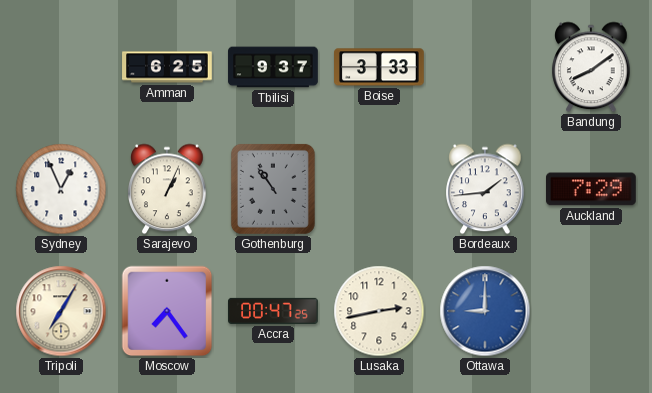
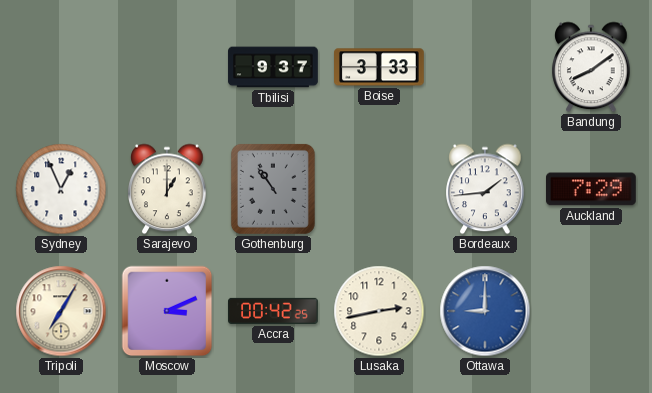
Amman: 6:25 -> none
Sarajevo: 1:04 -> 1:00
Moscow: 7:24 -> 3:11
Accra: 00:47 -> 00:42
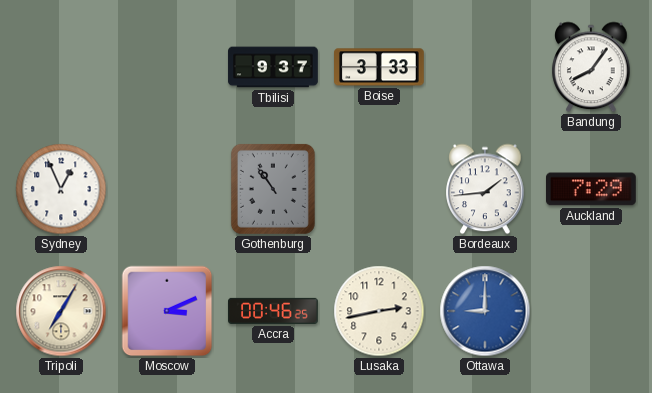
Bandung: 8:09 -> 8:06
Sarajevo: 1:00 -> none
Accra: 00:42 -> 00:46
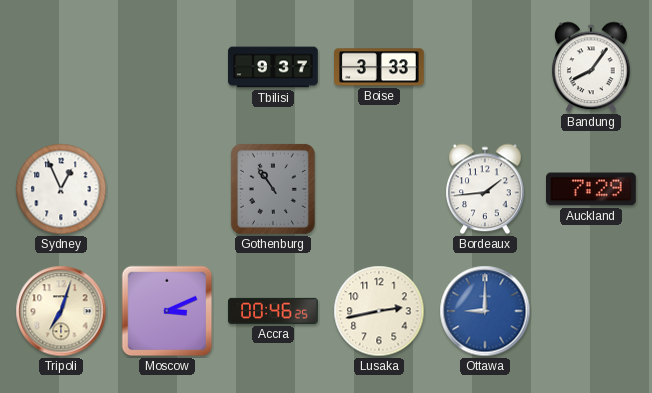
Tripoli: 7:05 -> 7:03
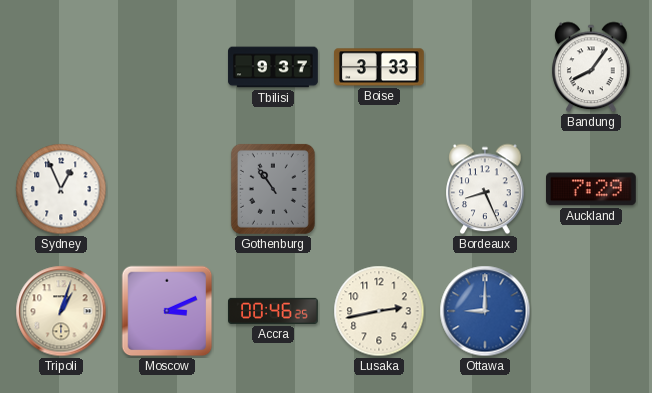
Bordeaux: 1:44 -> 8:26
Tripoli: 7:03 -> 1:03
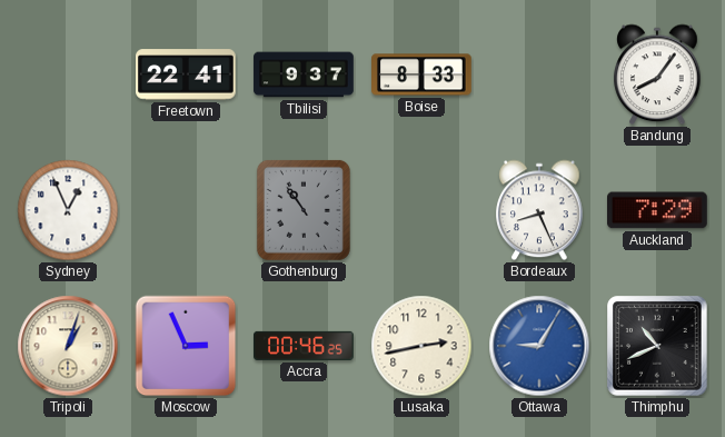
Freetown: none -> 22:41
Boise: 3:33 -> 8:33
Moscow: 3:11 -> 2:56
Ottawa: 9:00 -> 9:05
Thimphu: none -> 10:41
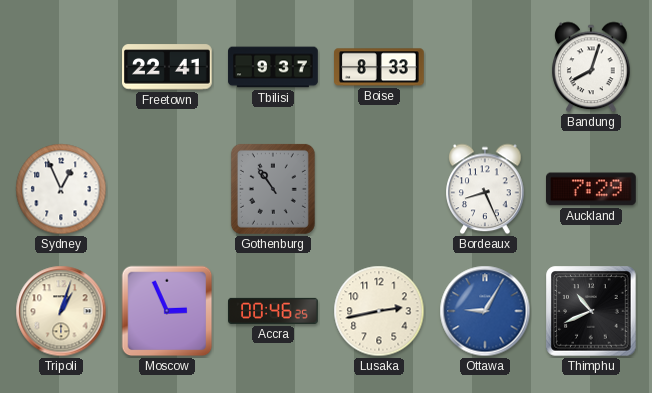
Bandung: 8:06 -> 8:03
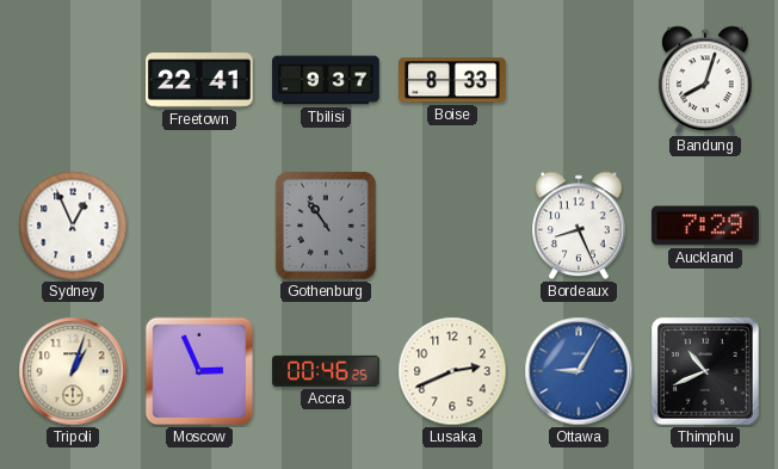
Lusaka: 2:43 -> 2:41
